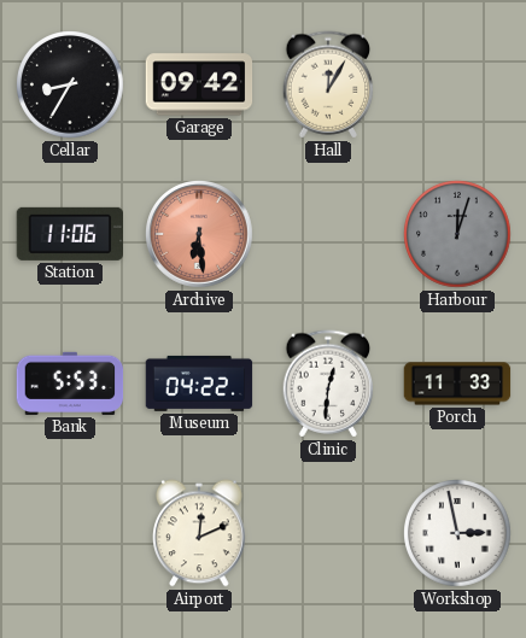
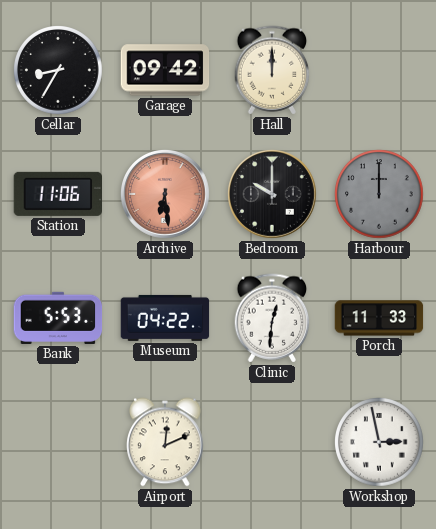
Hall: 12:05 -> 12:00
Bedroom: none -> 10:00
Harbour: 12:03 -> 12:00
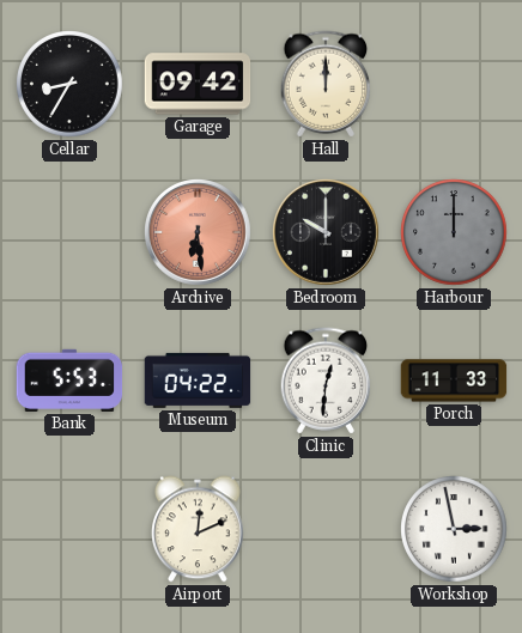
Station: 11:06 -> none
